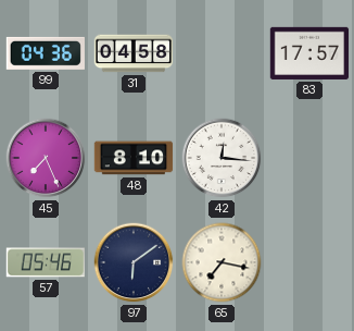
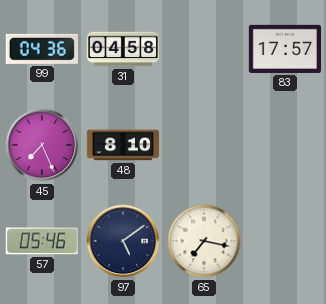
42: 12:16 -> none
97: 6:09 -> 5:09
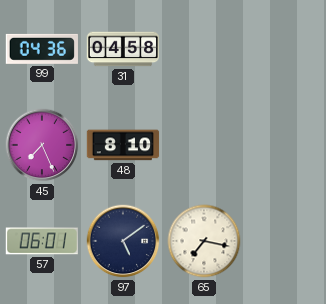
83: 17:57 -> none
57: 05:46 -> 06:01
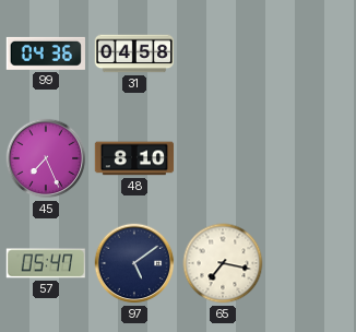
57: 06:01 -> 05:47
